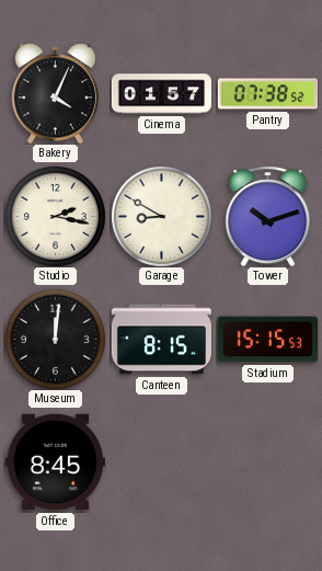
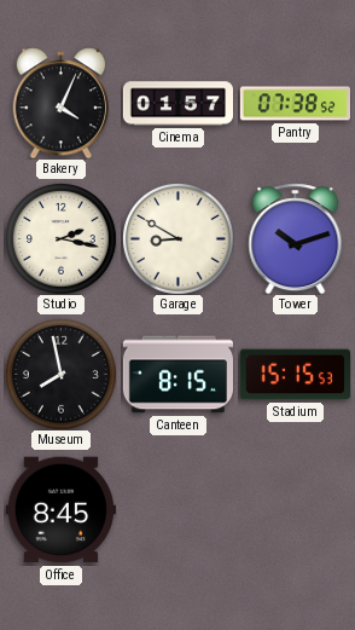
Museum: 12:01 -> 7:58
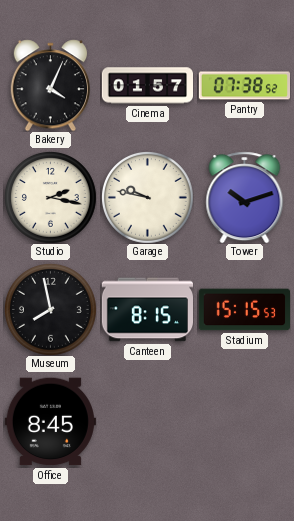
Garage: 8:50 -> 9:47
